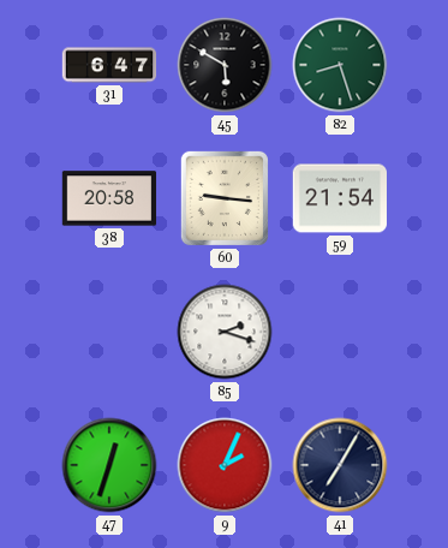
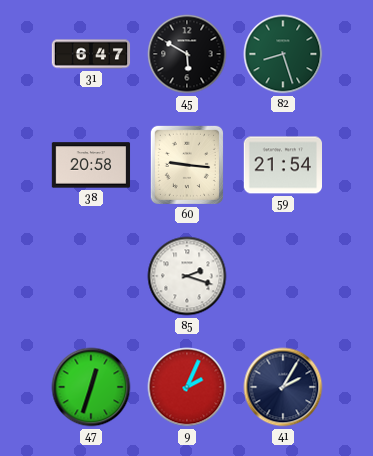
41: 7:05 -> 2:05
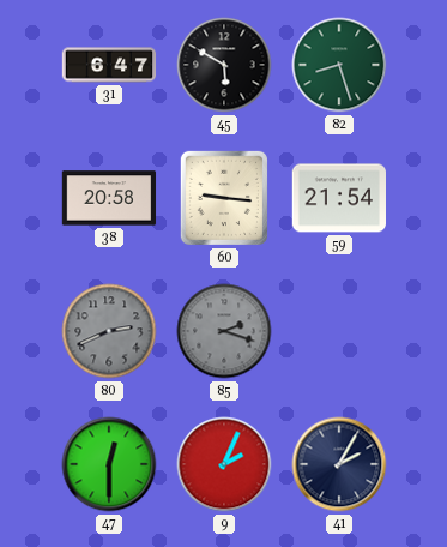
80: none -> 2:41
85 dial: white -> grey
47: 12:33 -> 12:30
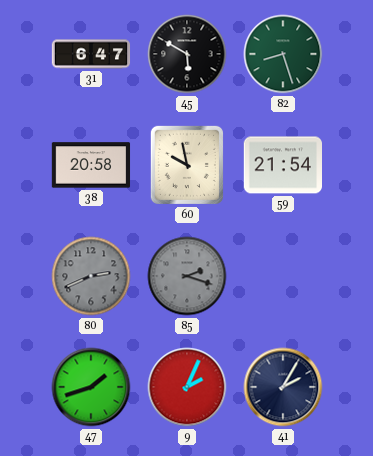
60: 9:16 -> 9:58
47: 12:30 -> 1:42
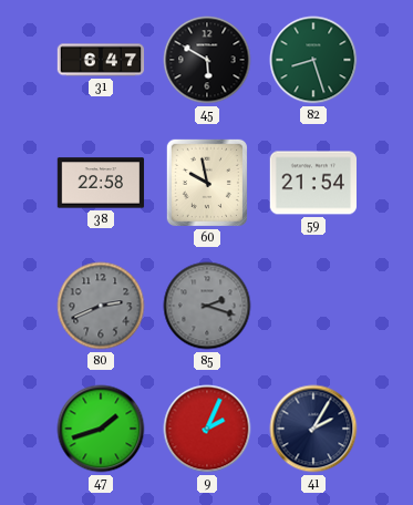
38: 20:58 -> 22:58
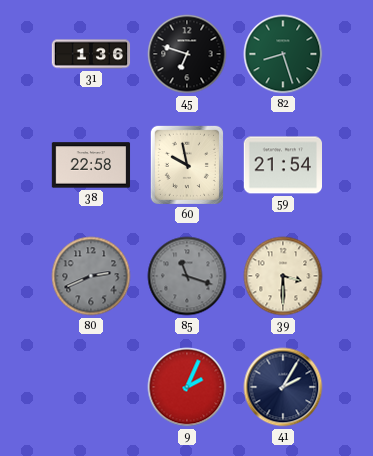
31: 6:47 -> 1:36
45: 5:50 -> 6:48
85: 2:18 -> 11:18
39: none -> 3:30
47: 1:42 -> none
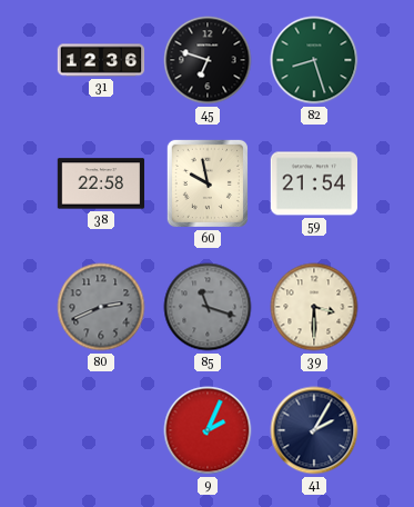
31: 1:36 -> 12:36
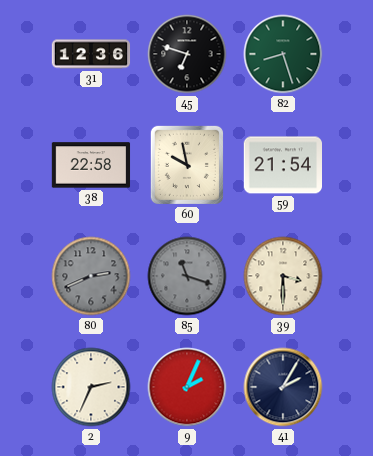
2: none -> 2:34
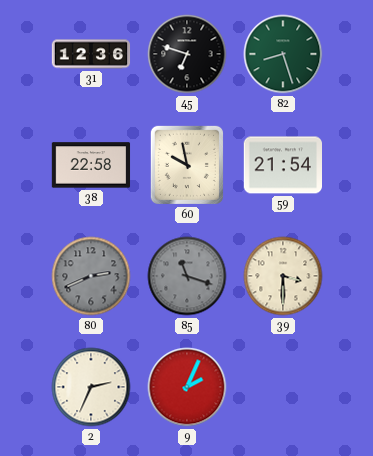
41: 2:05 -> none
